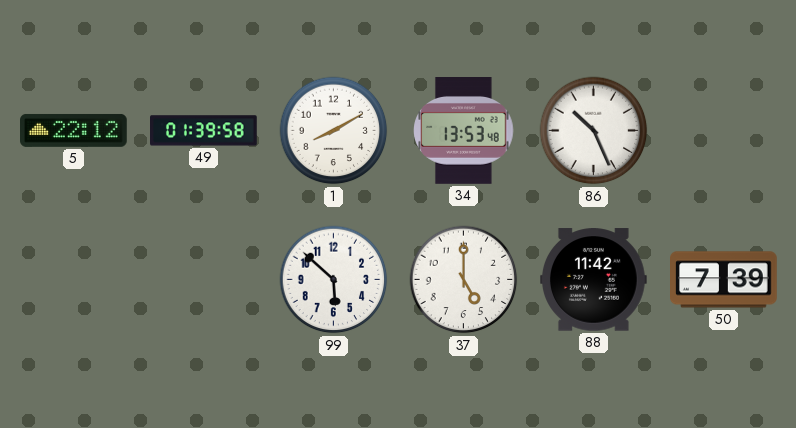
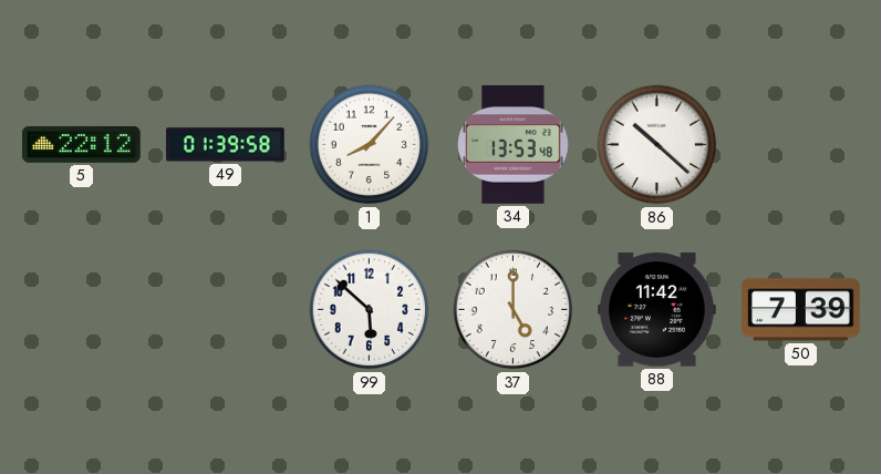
1: 8:10 -> 8:07
86: 10:26 -> 10:22
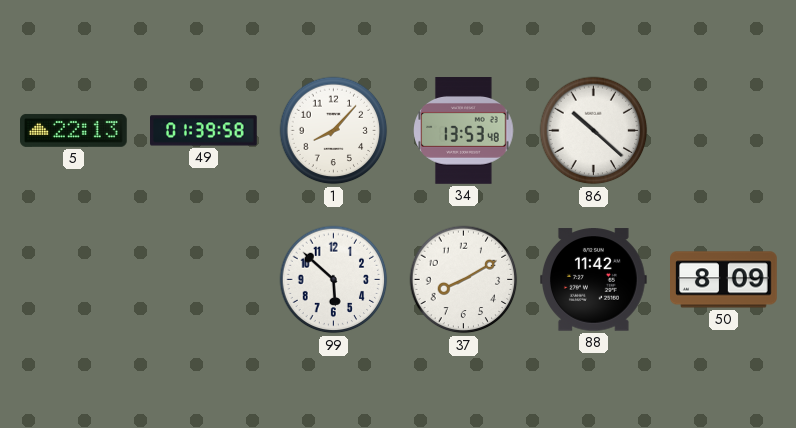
5: 22:12 -> 22:13
37: 5:00 -> 8:10
50: 7:39 -> 8:09
